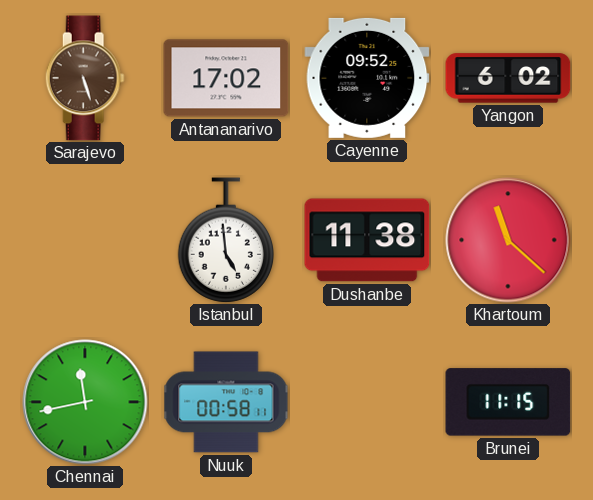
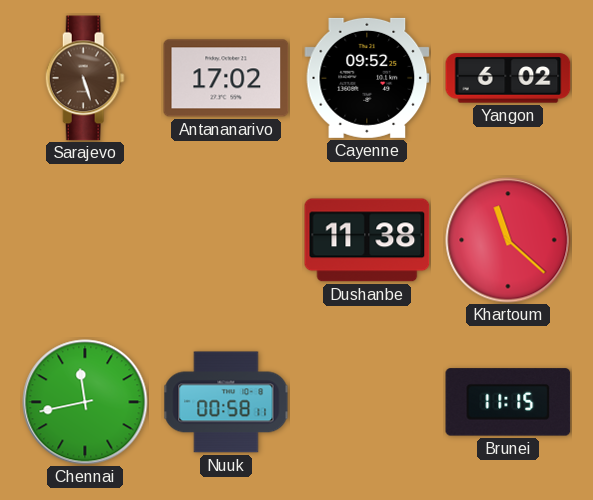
Istanbul: 4:59 -> none
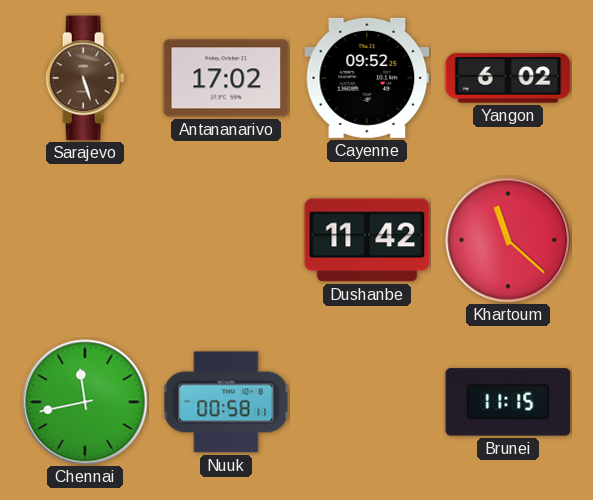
Dushanbe: 11:38 -> 11:42
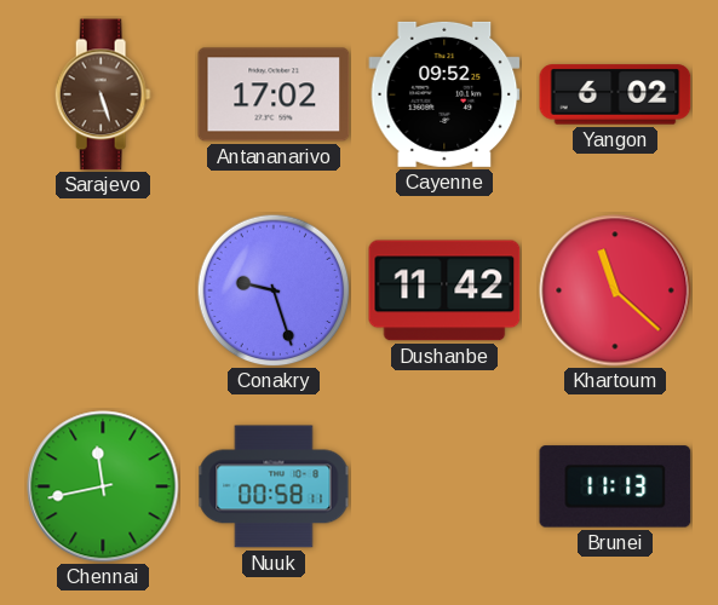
Conakry: none -> 9:27
Brunei: 11:15 -> 11:13
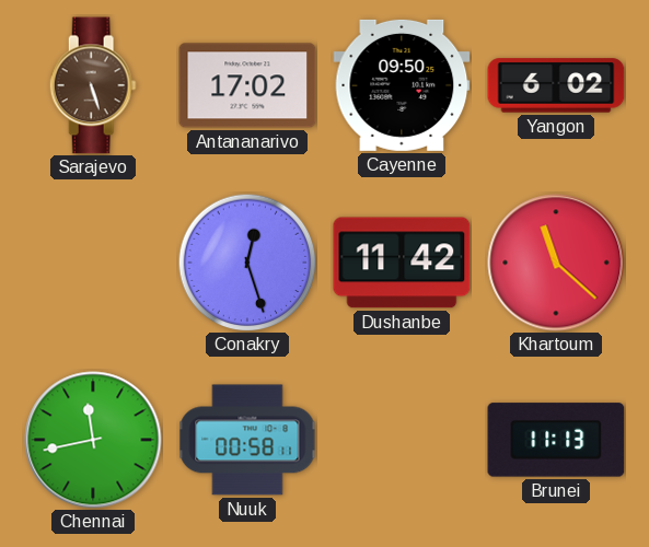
Cayenne: 09:52 -> 09:50
Conakry: 9:27 -> 12:27
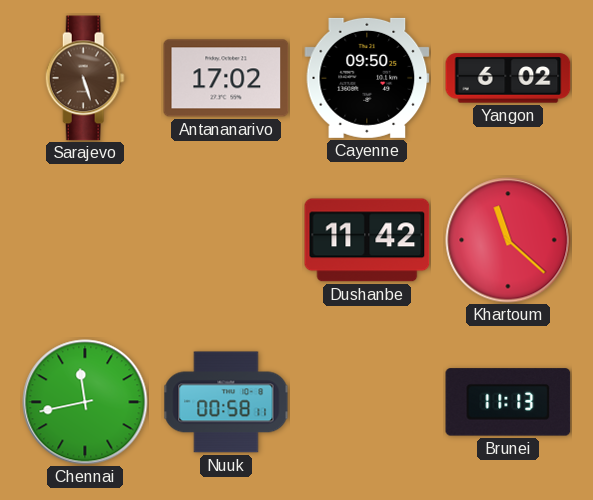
Conakry: 12:27 -> none
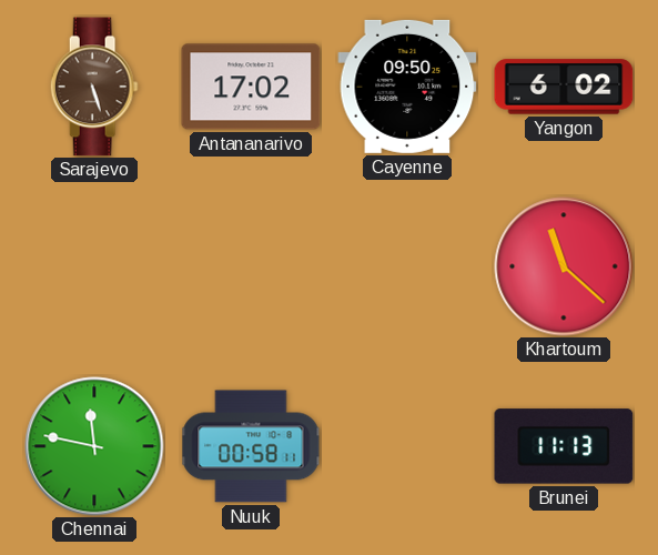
Dushanbe: 11:42 -> none
Chennai: 11:43 -> 11:47
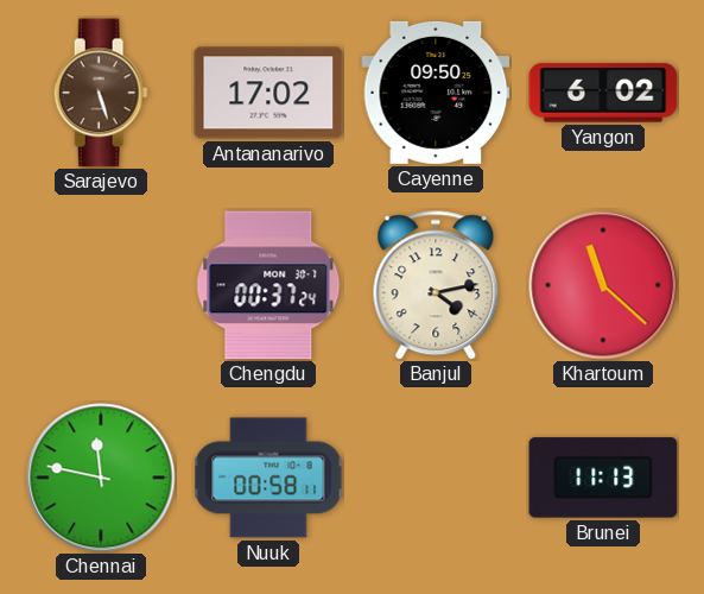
Chengdu: none -> 00:37
Banjul: none -> 4:13
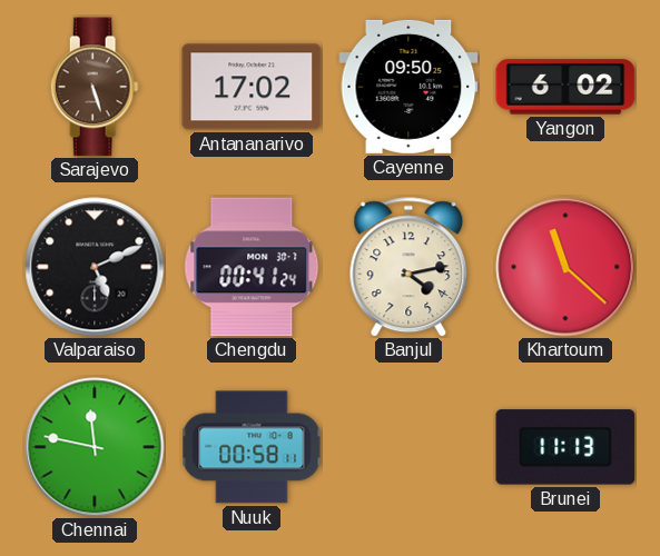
Valparaiso: none -> 5:11
Chengdu: 00:37 -> 00:41
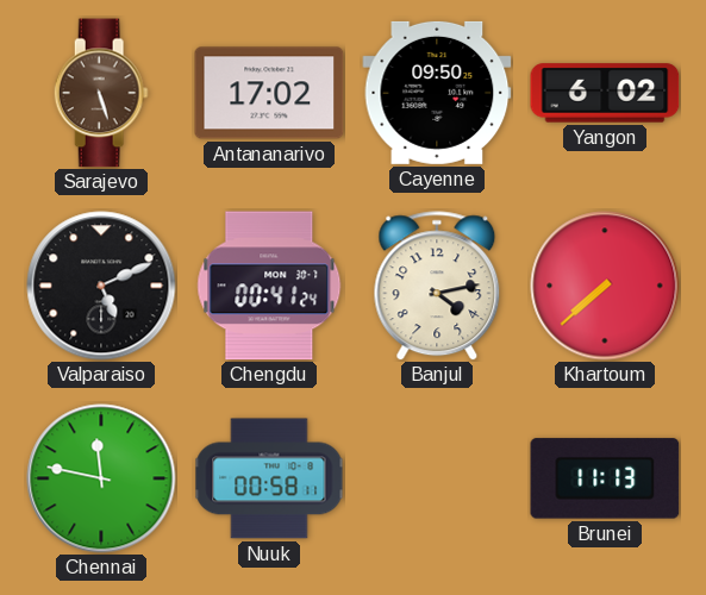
Khartoum: 11:22 -> 7:38
